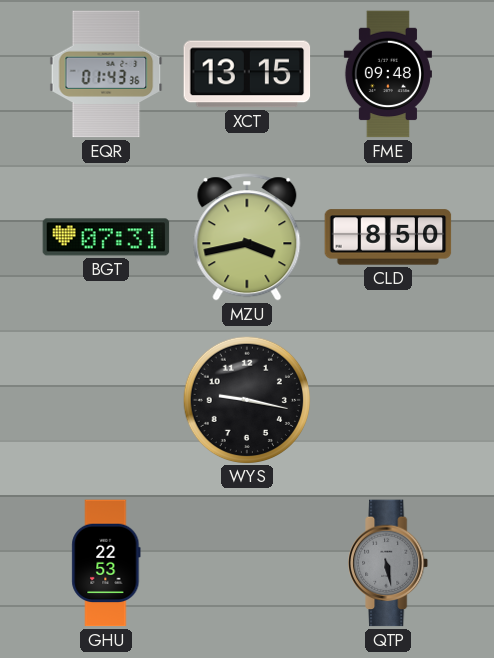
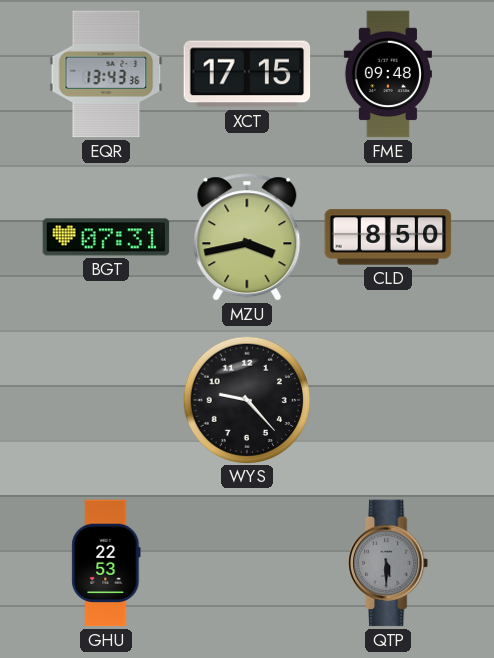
EQR: 01:43 -> 13:43
XCT: 13:15 -> 17:15
WYS: 9:17 -> 9:23
QTP: 5:28 -> 5:30
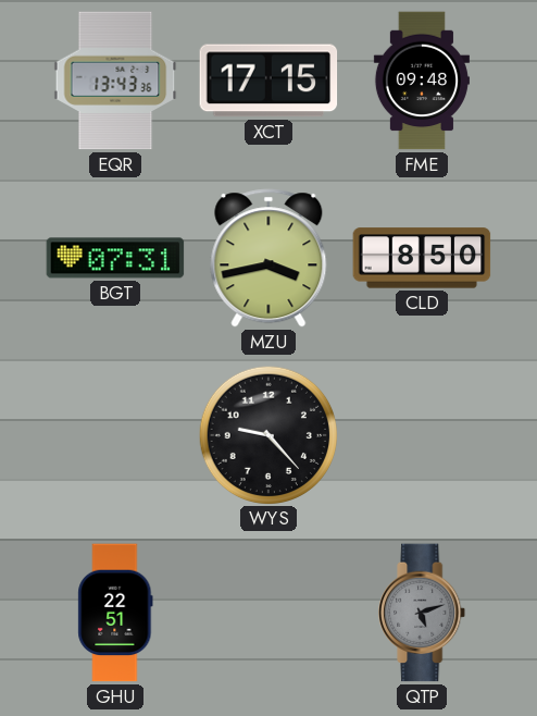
GHU: 22:53 -> 22:51
QTP: 5:30 -> 5:12
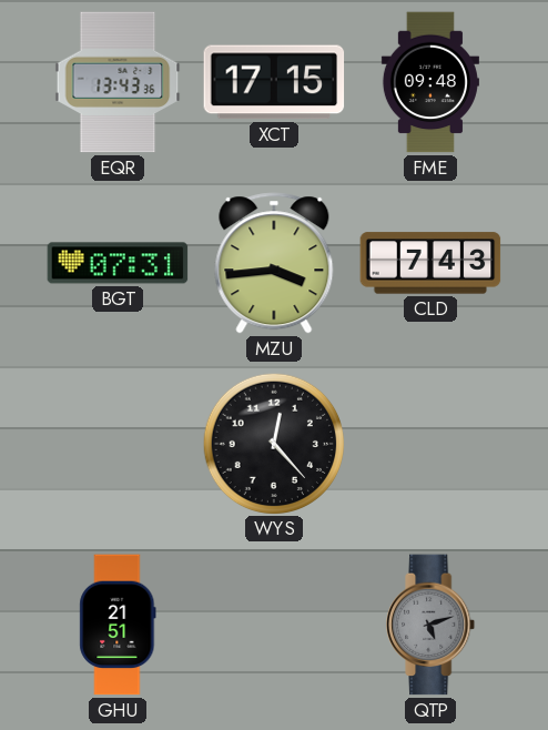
MZU: 3:43 -> 3:44
CLD: 8:50 -> 7:43
WYS: 9:23 -> 12:23
GHU: 22:51 -> 21:51
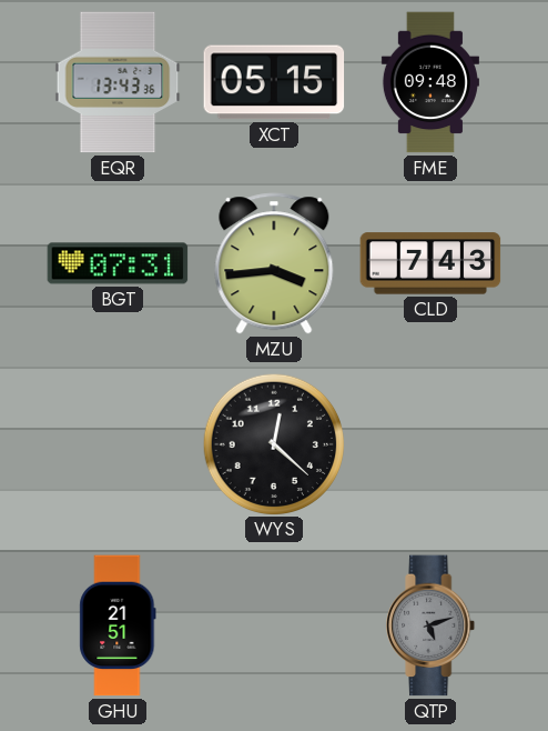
XCT: 17:15 -> 05:15
WYS: 12:23 -> 12:22
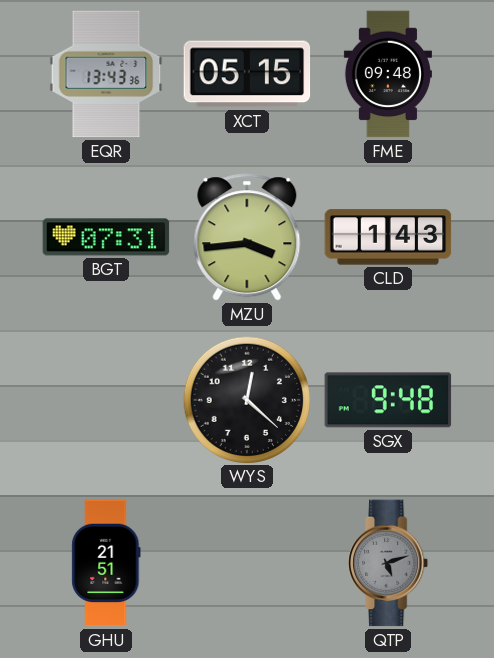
CLD: 7:43 -> 1:43
SGX: none -> 9:48
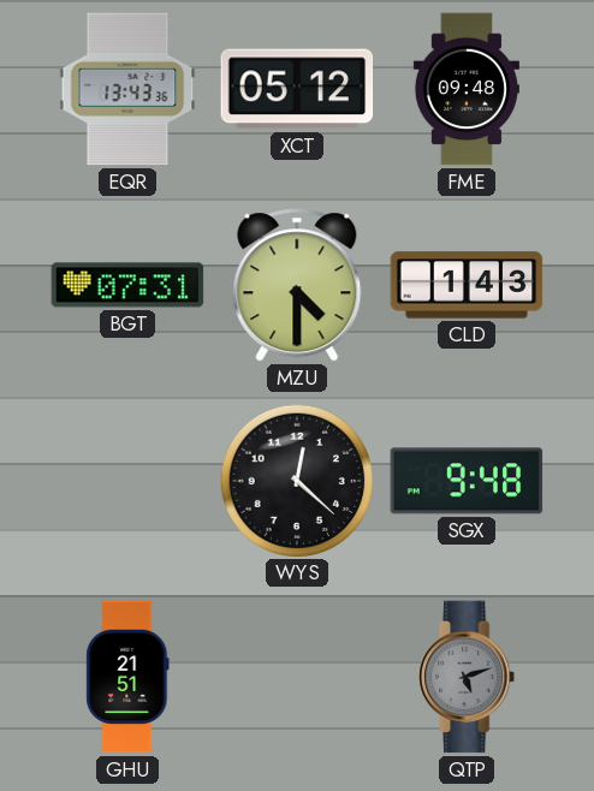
XCT: 05:15 -> 05:12
MZU: 3:44 -> 4:30
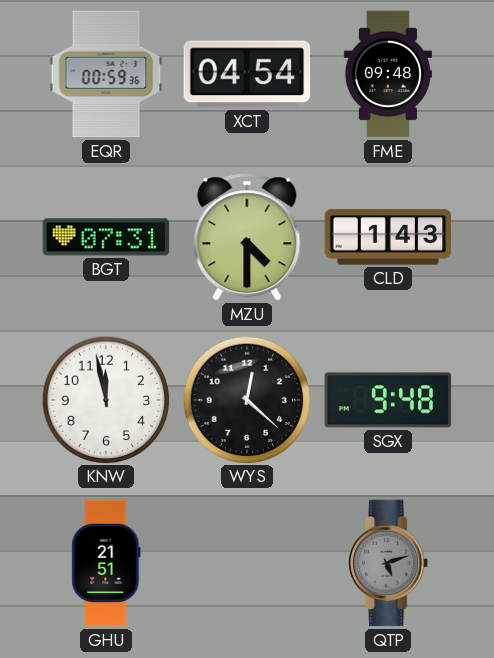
EQR: 13:43 -> 00:59
XCT: 05:12 -> 04:54
KNW: none -> 11:58
